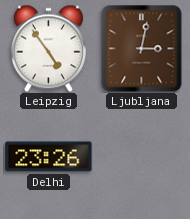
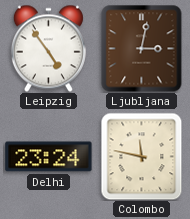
Delhi: 23:26 -> 23:24
Colombo: none -> 11:47
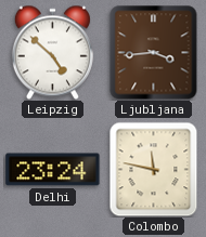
Leipzig: 4:54 -> 4:52
Ljubljana: 3:02 -> 3:44
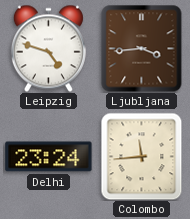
Leipzig: 4:52 -> 4:48
Colombo: 11:47 -> 11:44
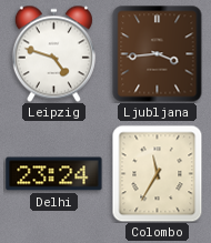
Colombo: 11:44 -> 11:35
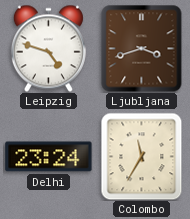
Ljubljana: 3:44 -> 3:42
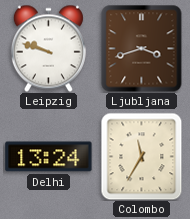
Leipzig: 4:48 -> 9:48
Delhi: 23:24 -> 13:24
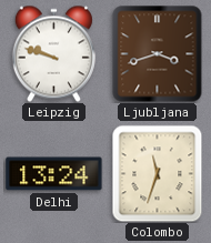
Colombo: 11:35 -> 11:33
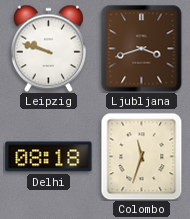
Delhi: 13:24 -> 08:18
